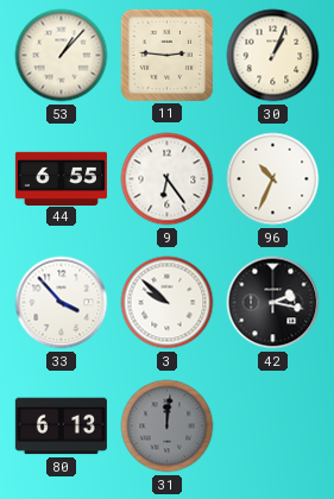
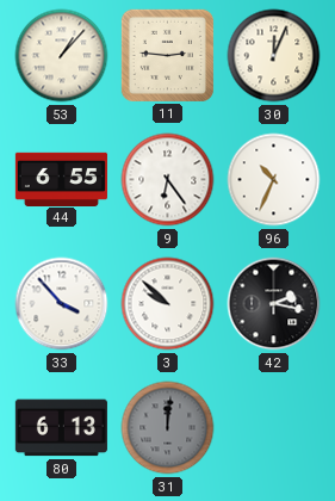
30: 1:04 -> 12:04
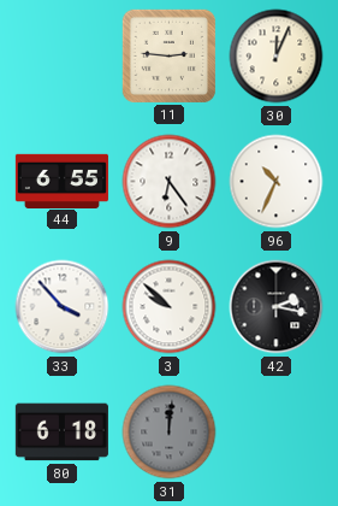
53: 1:07 -> none
80: 6:13 -> 6:18
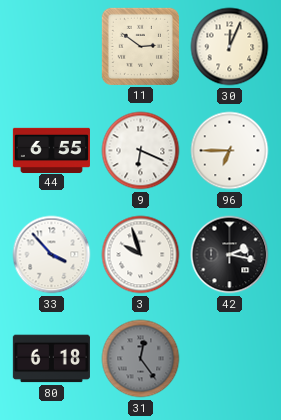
11: 2:46 -> 2:51
9: 6:24 -> 6:19
96: 10:34 -> 6:45
3: 9:52 -> 9:57
31: 12:01 -> 12:24
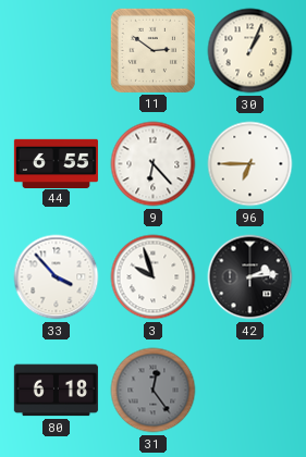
30: 12:04 -> 1:04
9: 6:19 -> 6:23
42: 2:17 -> 2:14
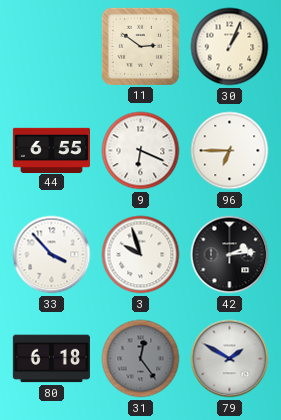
9: 6:23 -> 6:19
79: none -> 1:50
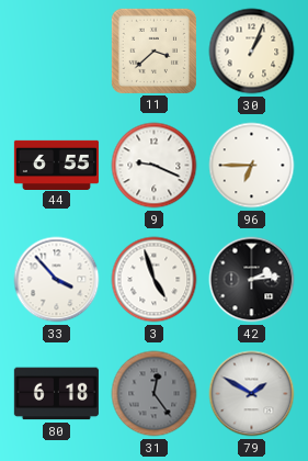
11: 2:51 -> 3:38
9: 6:19 -> 9:19
3: 9:57 -> 4:57
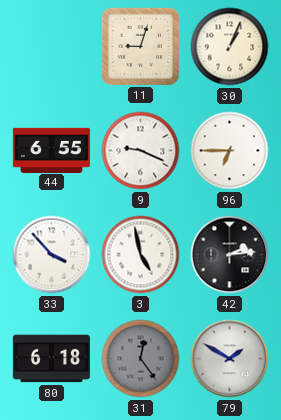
11: 3:38 -> 9:03
3: 4:57 -> 4:58
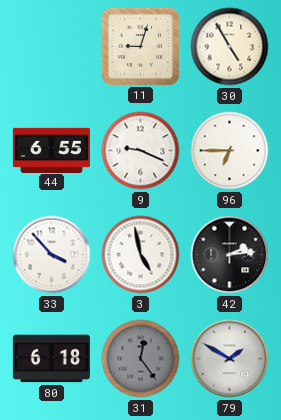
30: 1:04 -> 4:55
